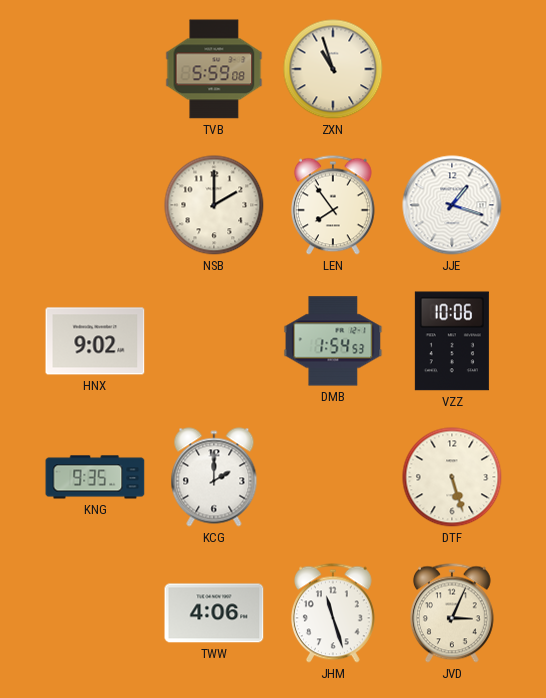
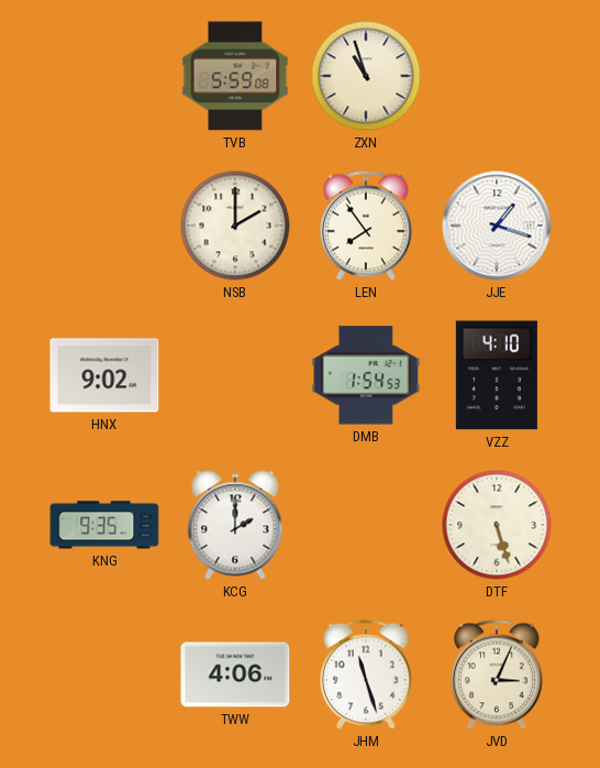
VZZ: 10:06 -> 4:10
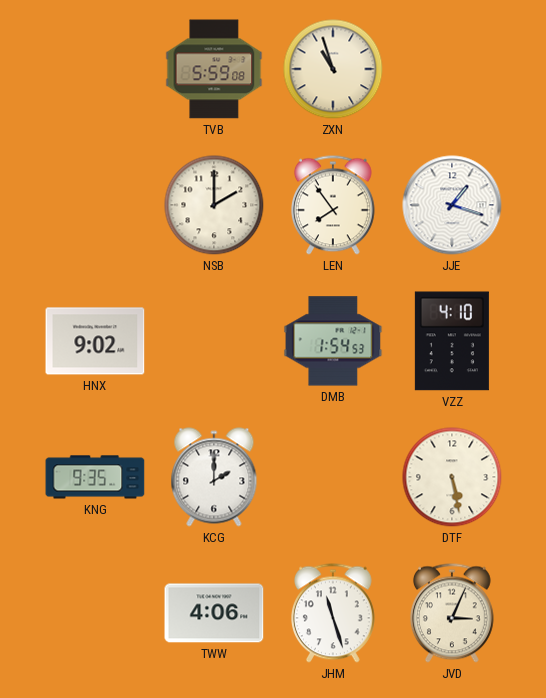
DTF: 5:27 -> 5:28
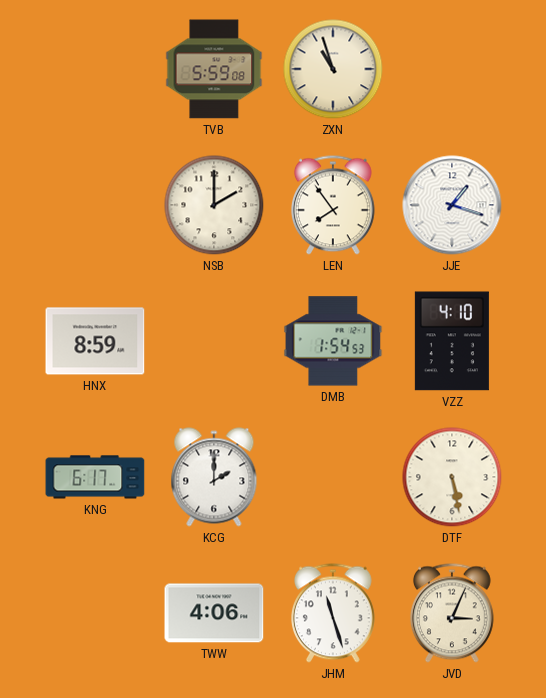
HNX: 9:02 -> 8:59
KNG: 9:35 -> 6:17
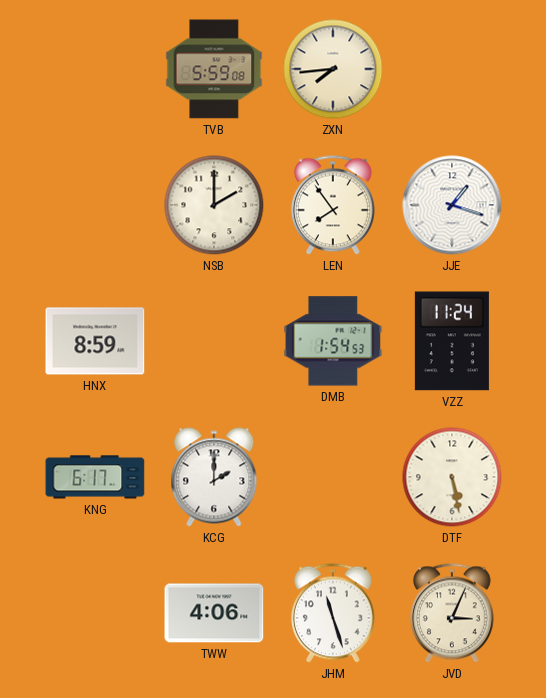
ZXN: 10:57 -> 7:44
VZZ: 4:10 -> 11:24
